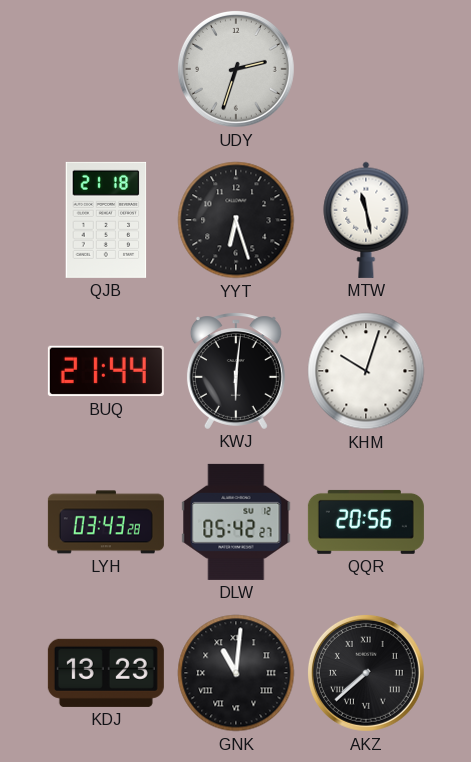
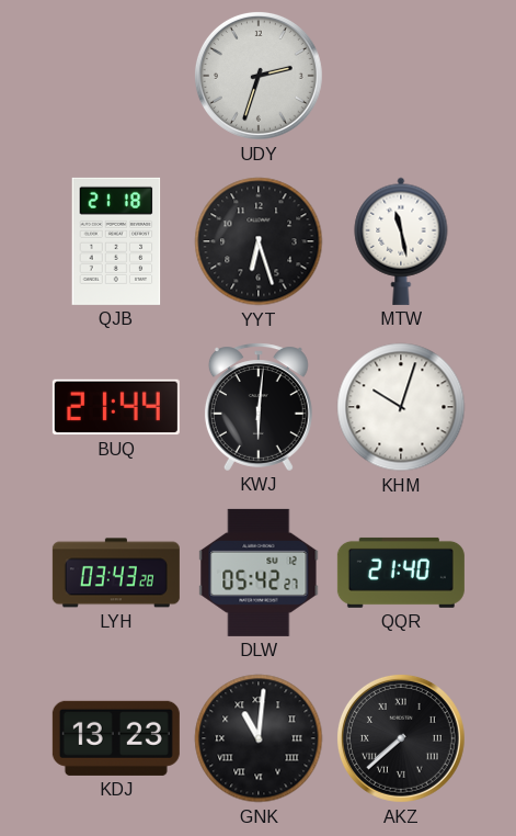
QQR: 20:56 -> 21:40
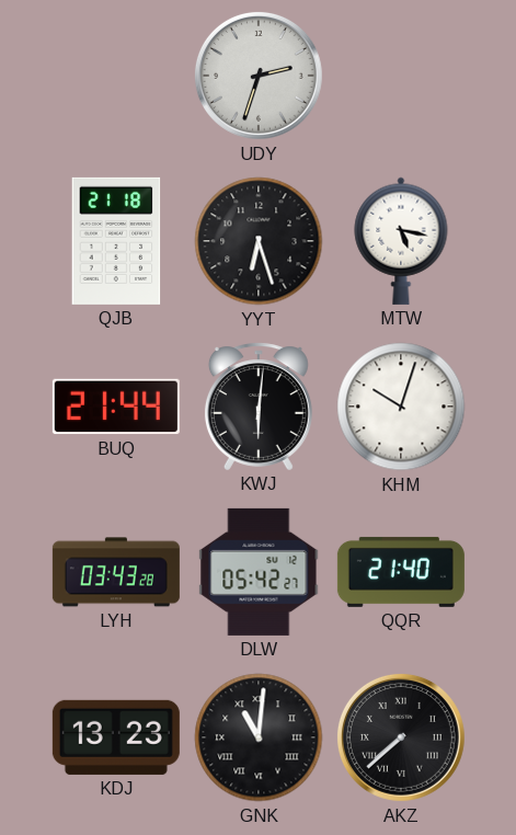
MTW: 11:28 -> 5:17
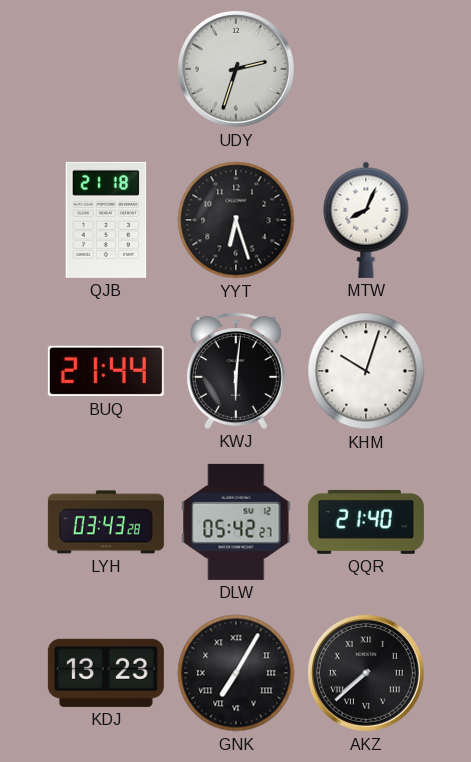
MTW: 5:17 -> 8:04
GNK: 11:01 -> 7:05
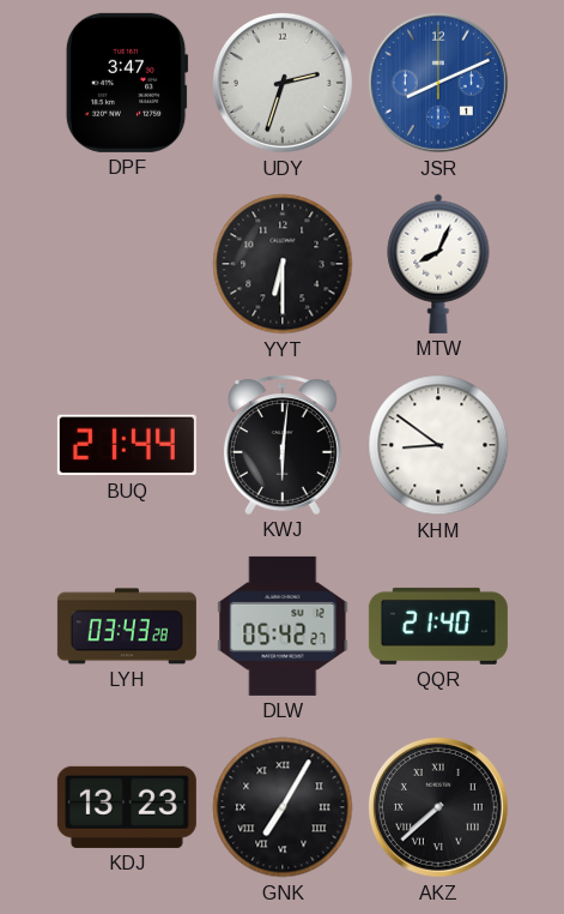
DPF: none -> 3:47
JSR: none -> 8:11
QJB: 21:18 -> none
YYT: 6:27 -> 6:30
KHM: 10:03 -> 8:51
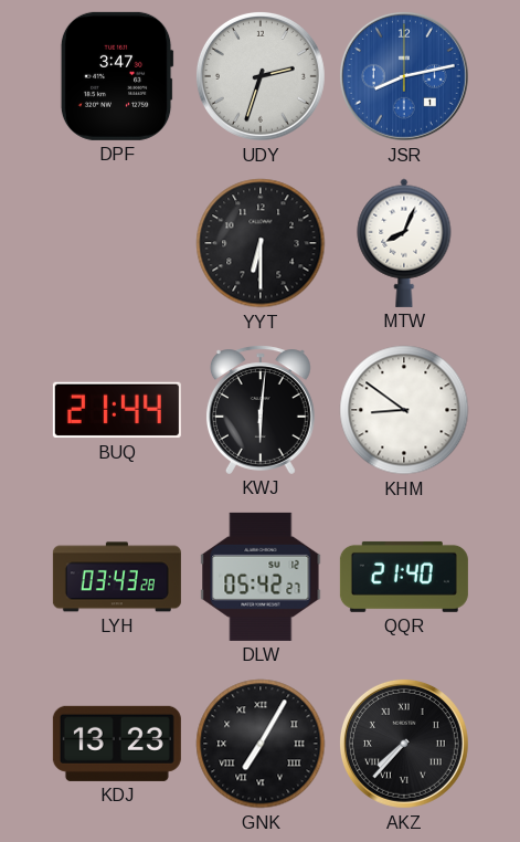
JSR: 8:11 -> 8:13
AKZ: 7:38 -> 7:37
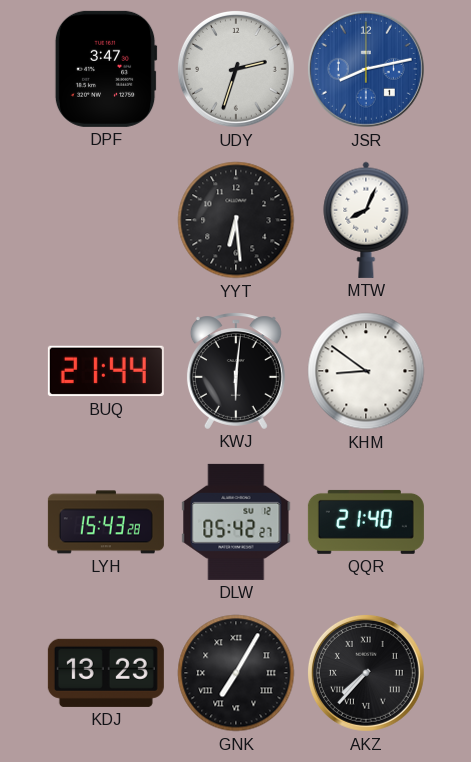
YYT: 6:30 -> 6:29
LYH: 03:43 -> 15:43
